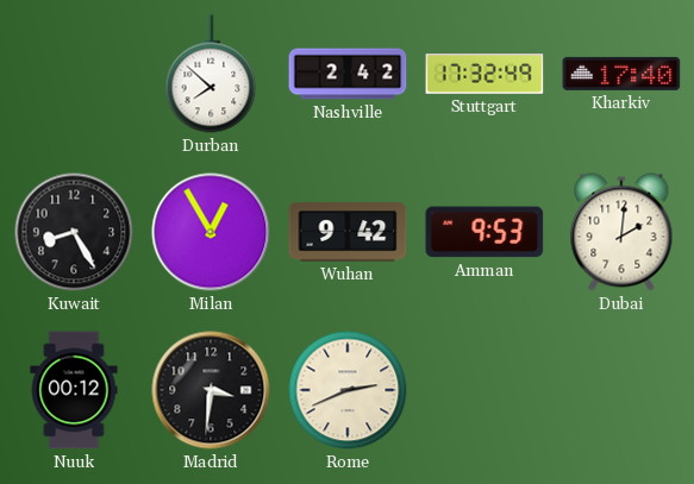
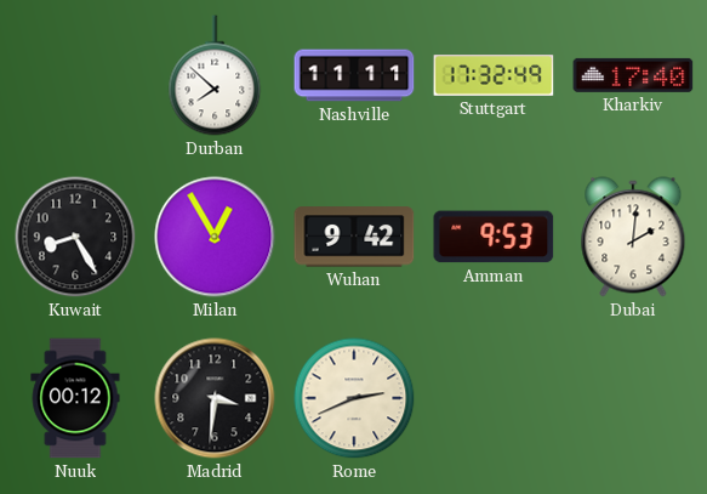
Nashville: 2:42 -> 11:11
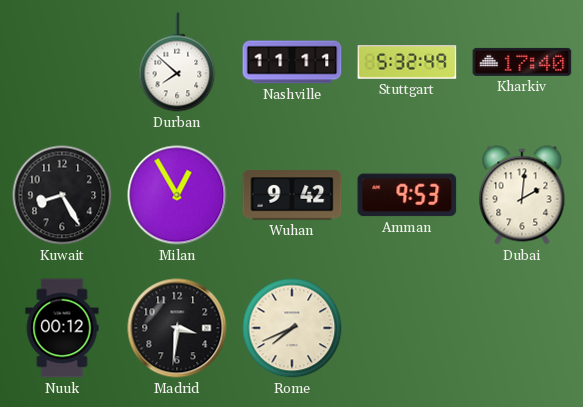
Stuttgart: 17:32 -> 5:32
Rome: 2:41 -> 7:41
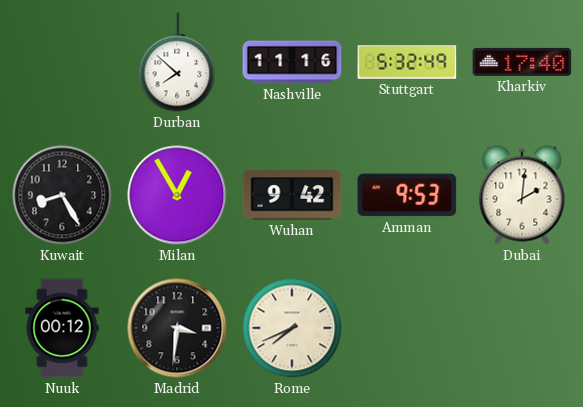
Nashville: 11:11 -> 11:16
